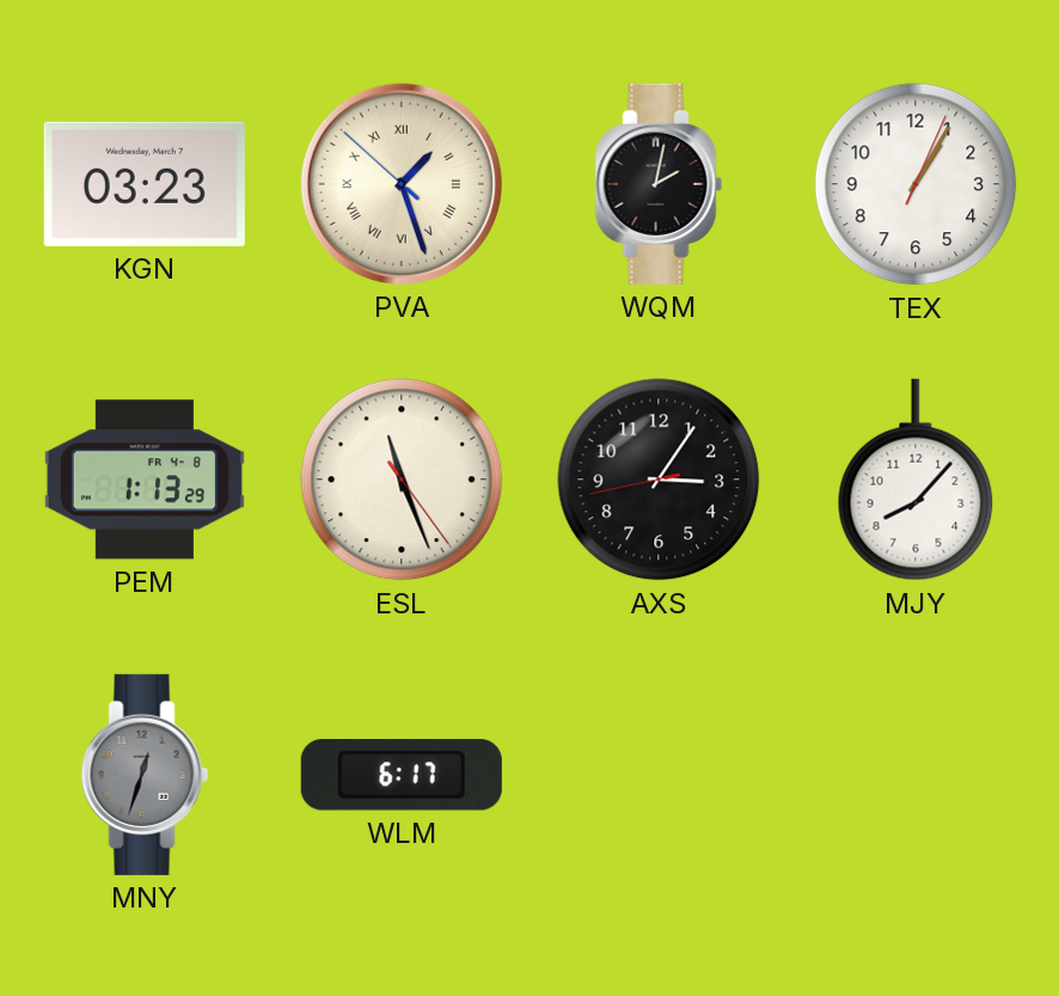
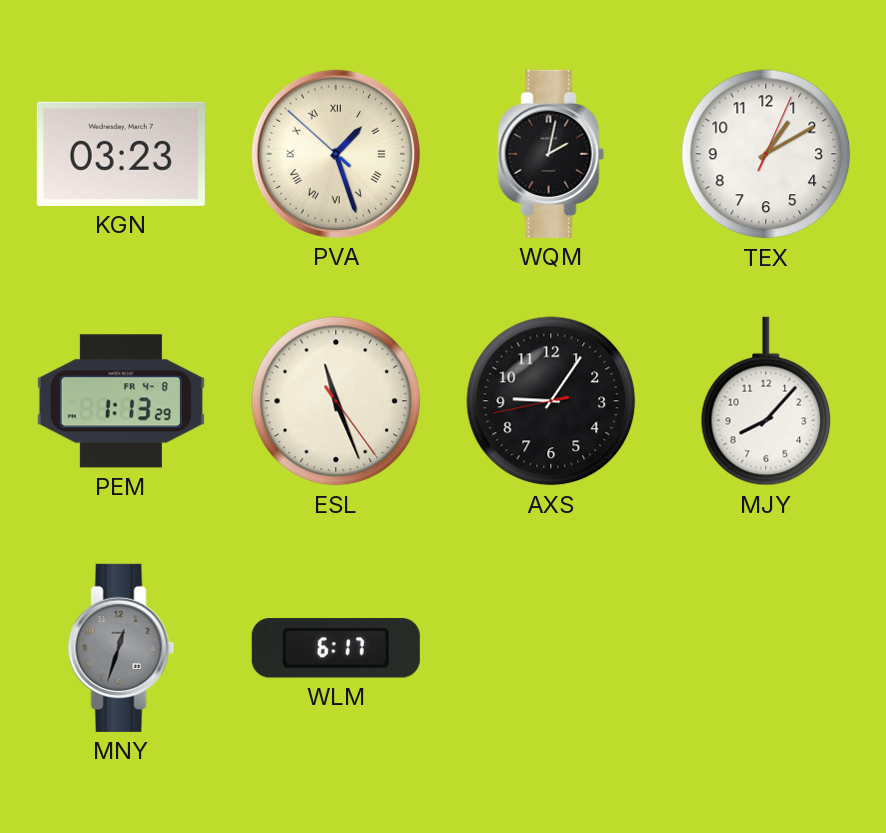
TEX: 1:05 -> 1:10
AXS: 3:05 -> 9:05
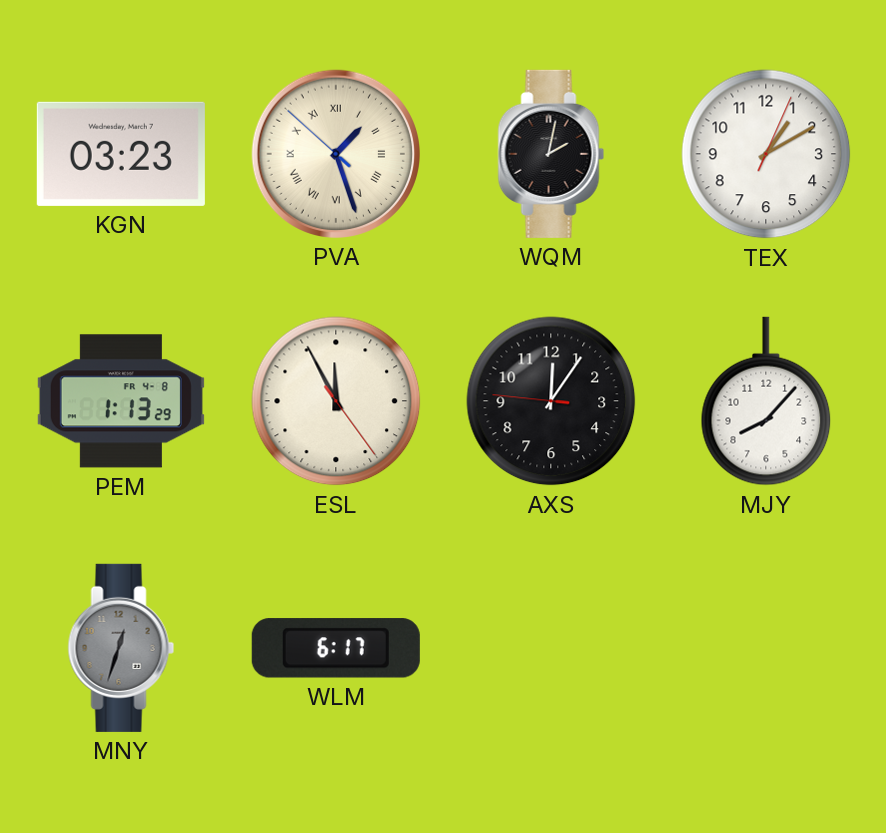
ESL: 11:26 -> 11:55
AXS: 9:05 -> 12:05
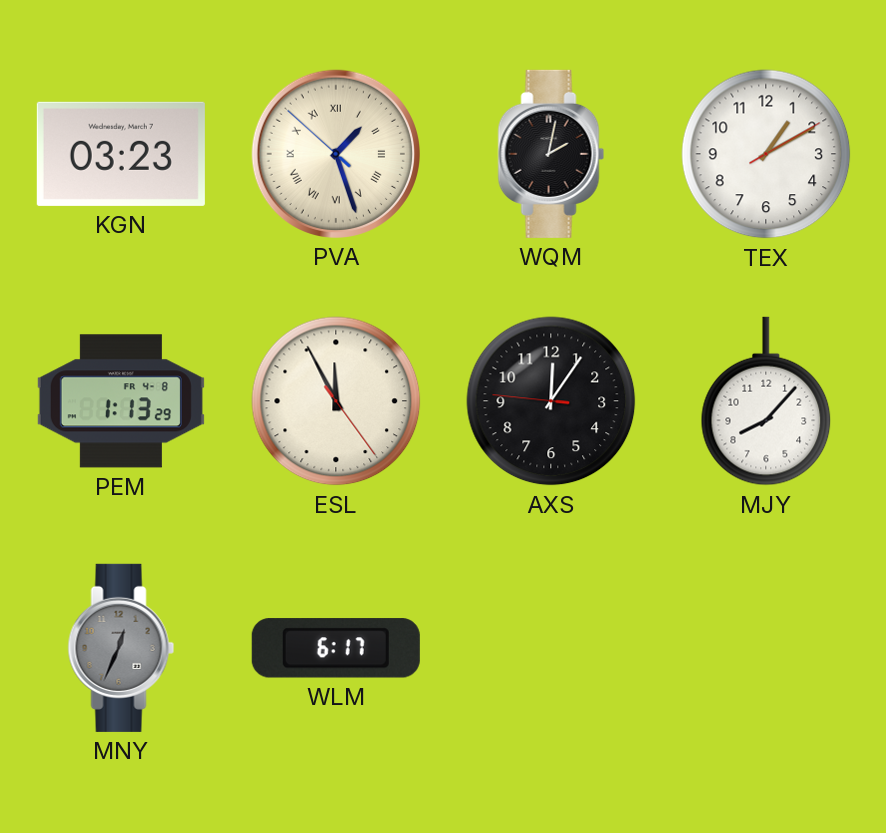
TEX: 1:10:04 -> 1:10:10
MNY: 12:33 -> 12:34
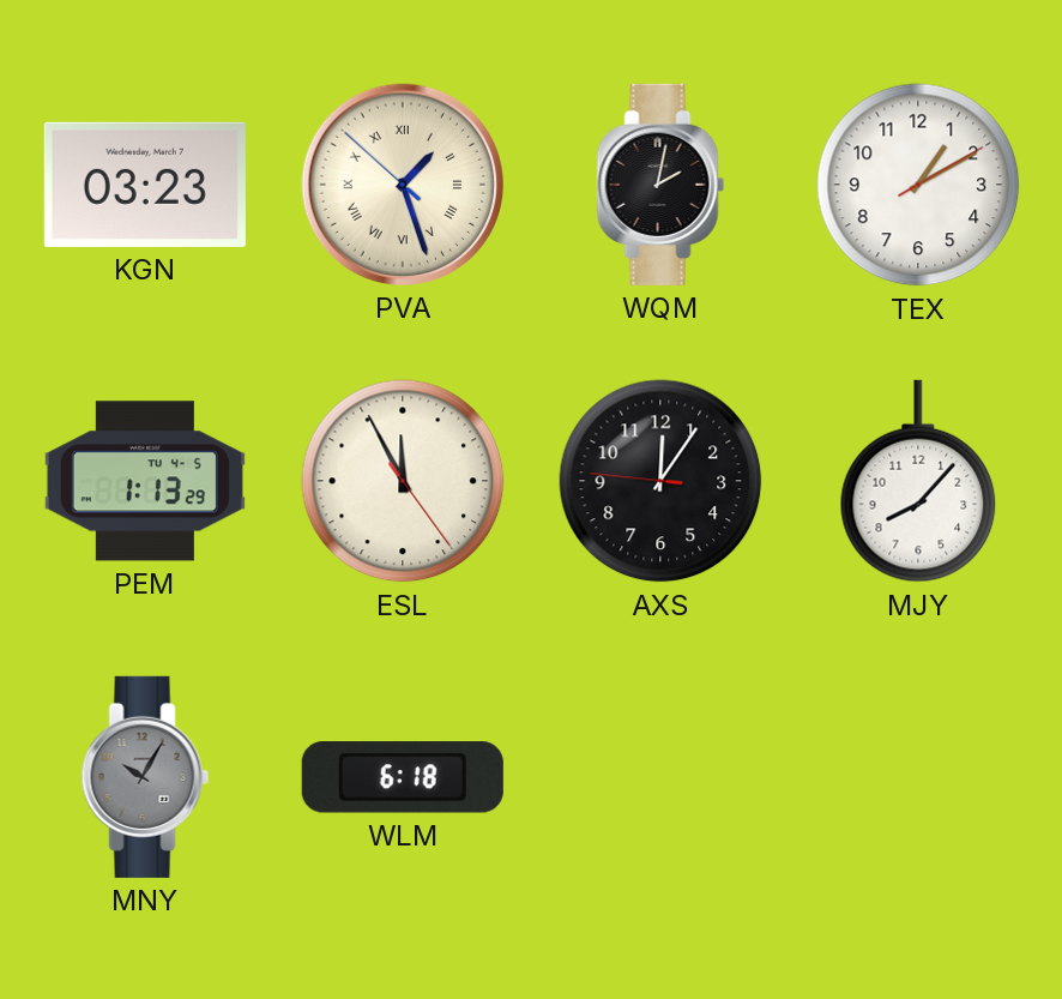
PEM date: FR 4-8 -> TU 4-5
MNY: 12:34 -> 10:05
WLM: 6:17 -> 6:18
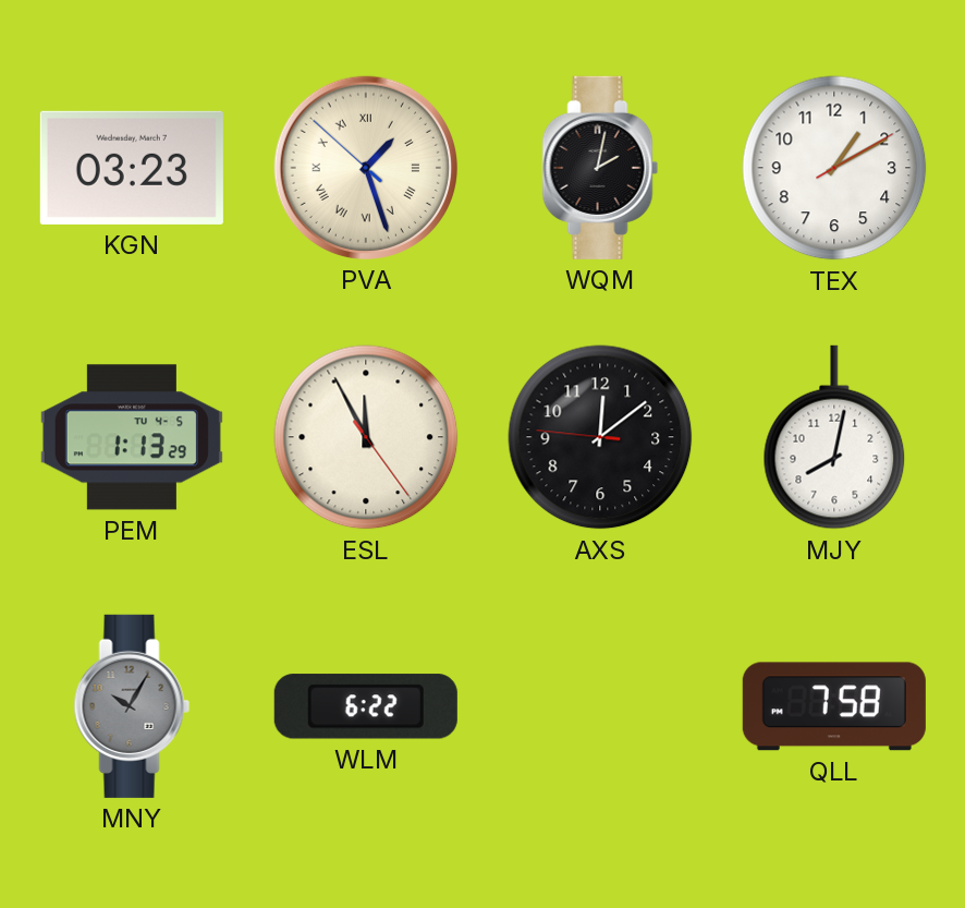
AXS: 12:05 -> 12:08
MJY: 8:07 -> 8:02
WLM: 6:18 -> 6:22
QLL: none -> 7:58
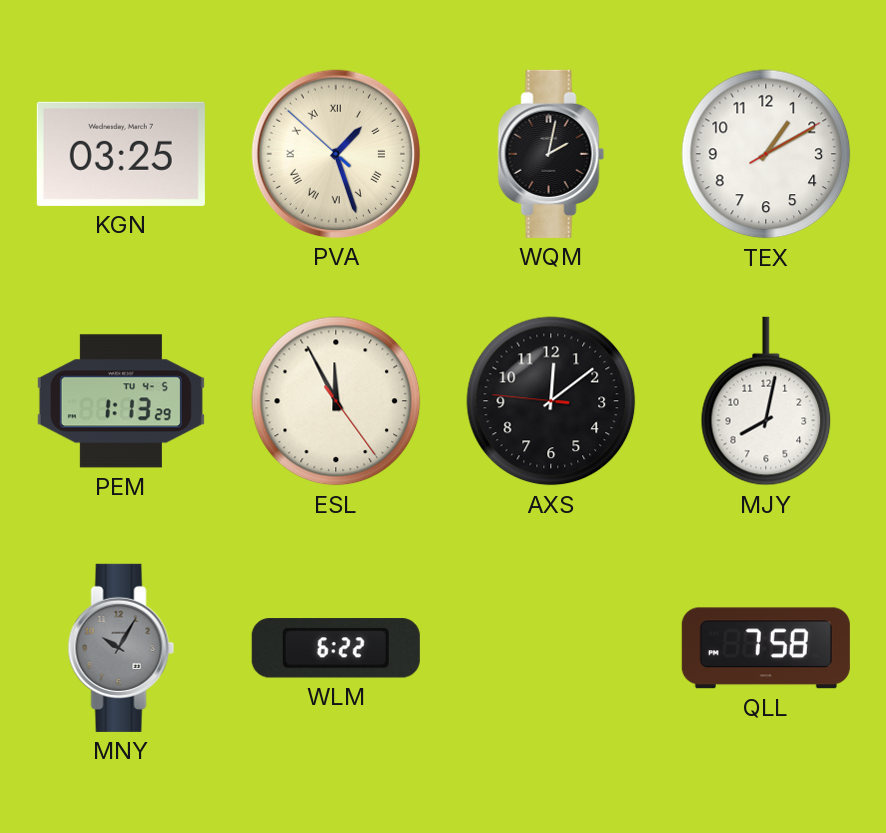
KGN: 03:23 -> 03:25
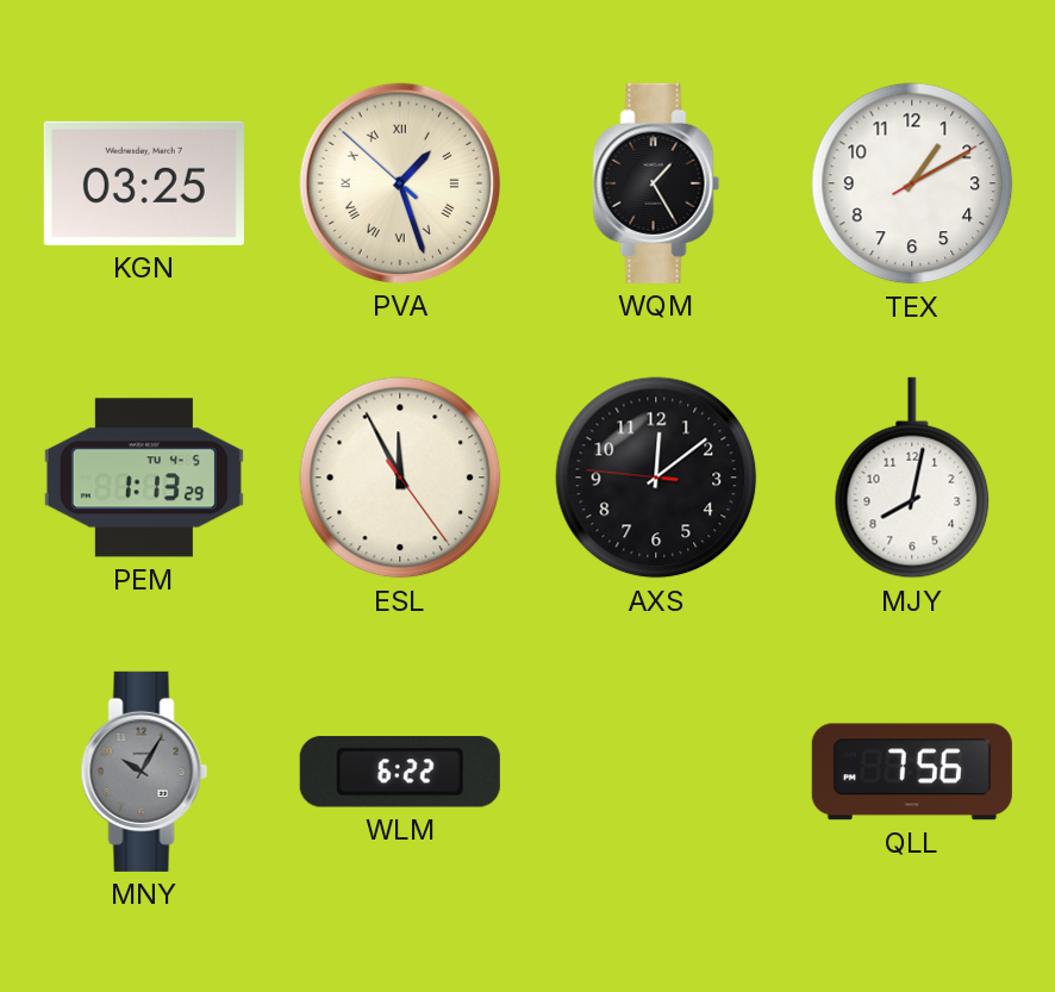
WQM: 2:02 -> 1:25
QLL: 7:58 -> 7:56
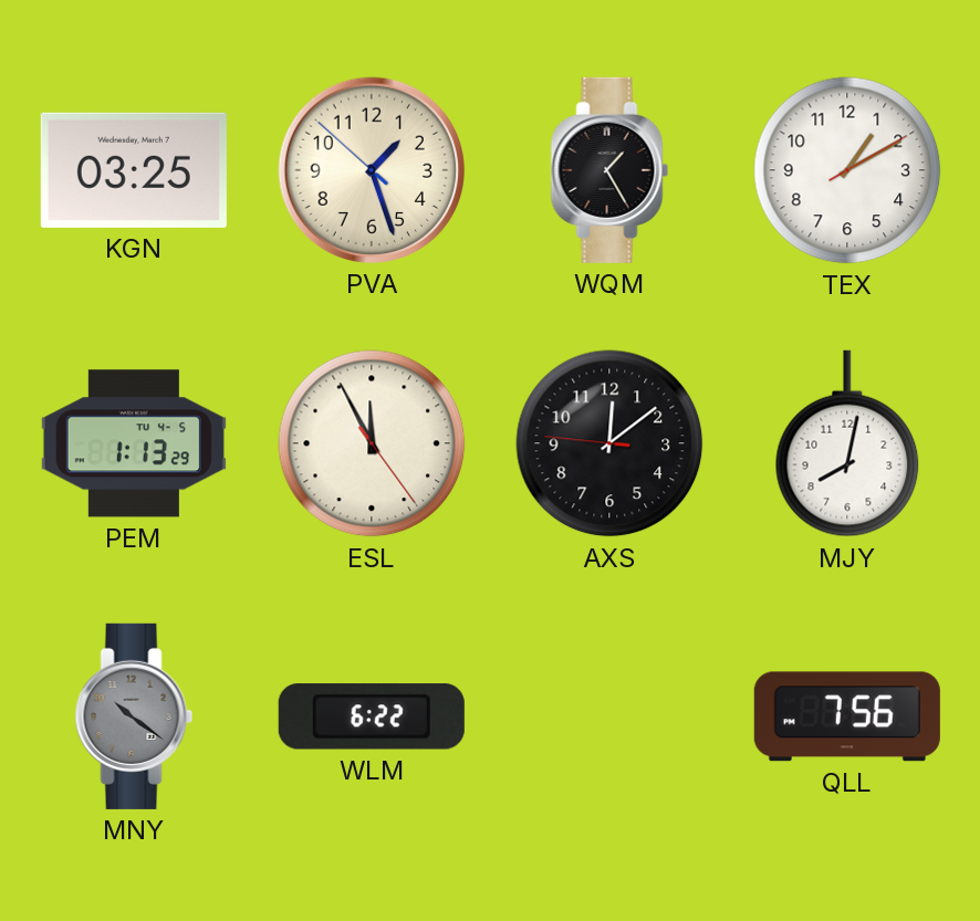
PVA numerals: Roman -> Arabic
MNY: 10:05 -> 10:21
